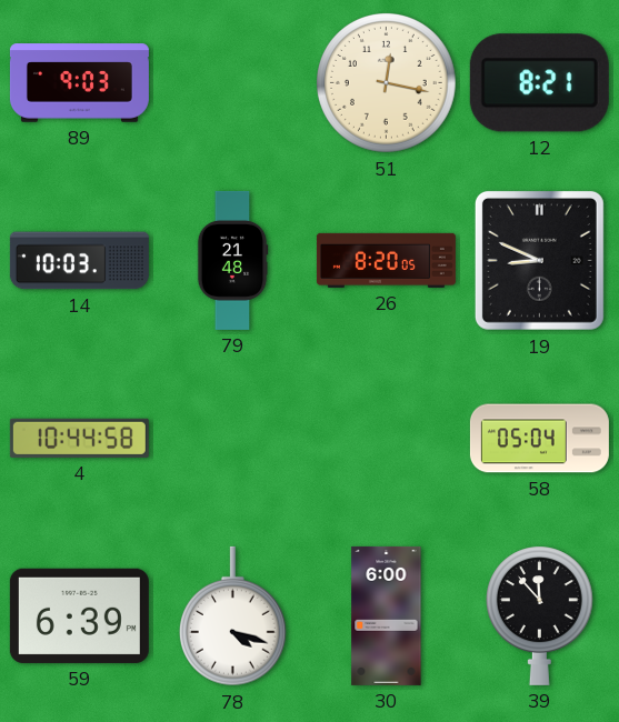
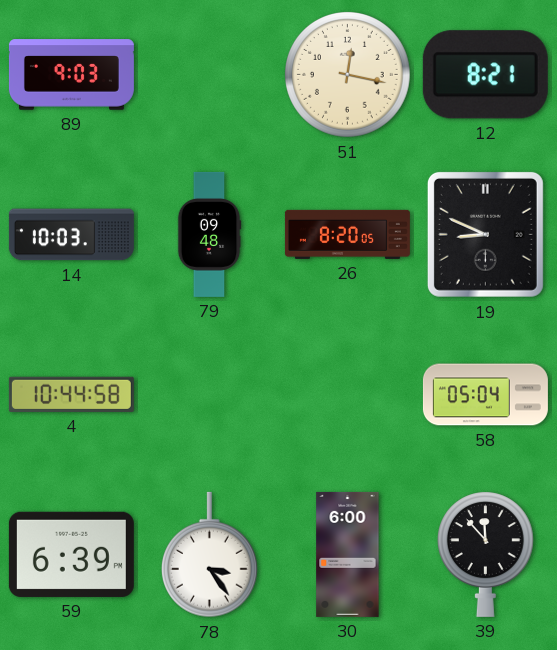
79: 21:48 -> 09:48
78: 4:18 -> 3:24
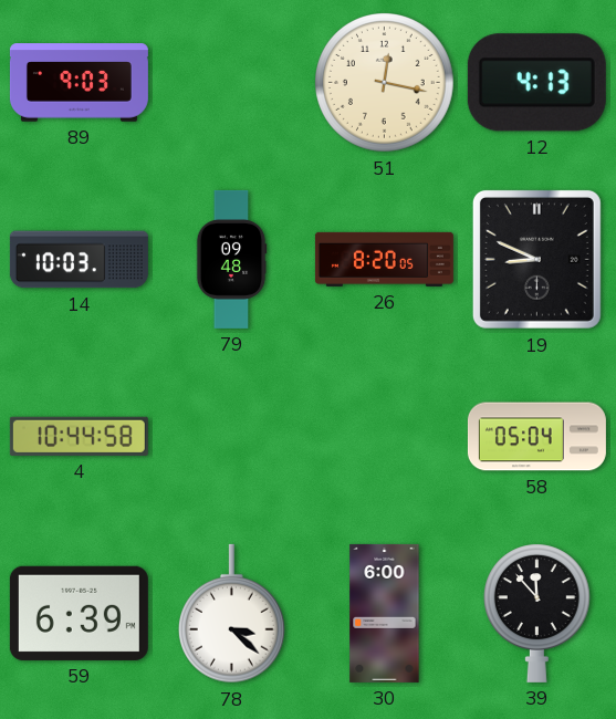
12: 8:21 -> 4:13
78: 3:24 -> 3:22
